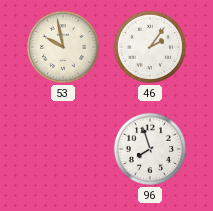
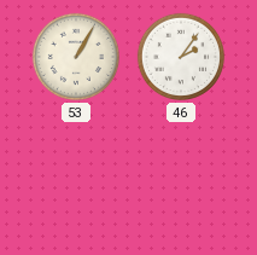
53: 9:58 -> 1:05
96: 7:57 -> none
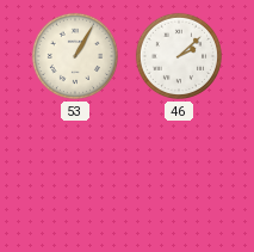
46: 2:06 -> 2:08
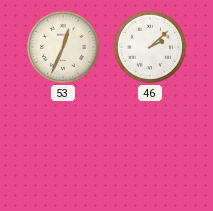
53: 1:05 -> 12:34
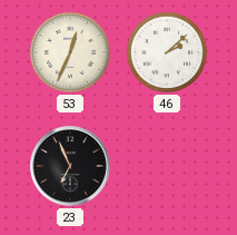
23: none -> 6:56
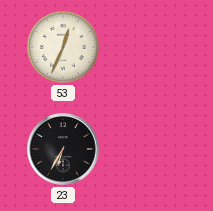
46: 2:08 -> none
23: 6:56 -> 6:35
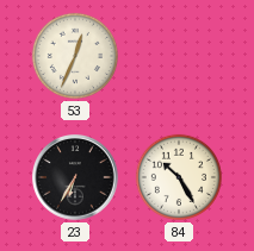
84: none -> 10:25
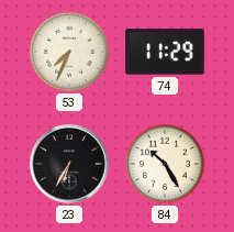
53: 12:34 -> 7:34
74: none -> 11:29
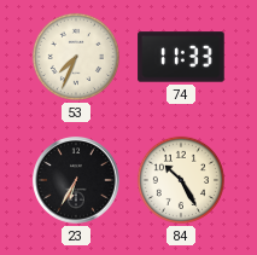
74: 11:29 -> 11:33
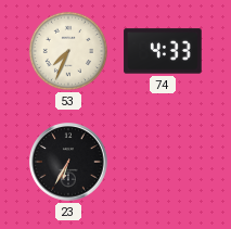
74: 11:33 -> 4:33
84: 10:25 -> none
